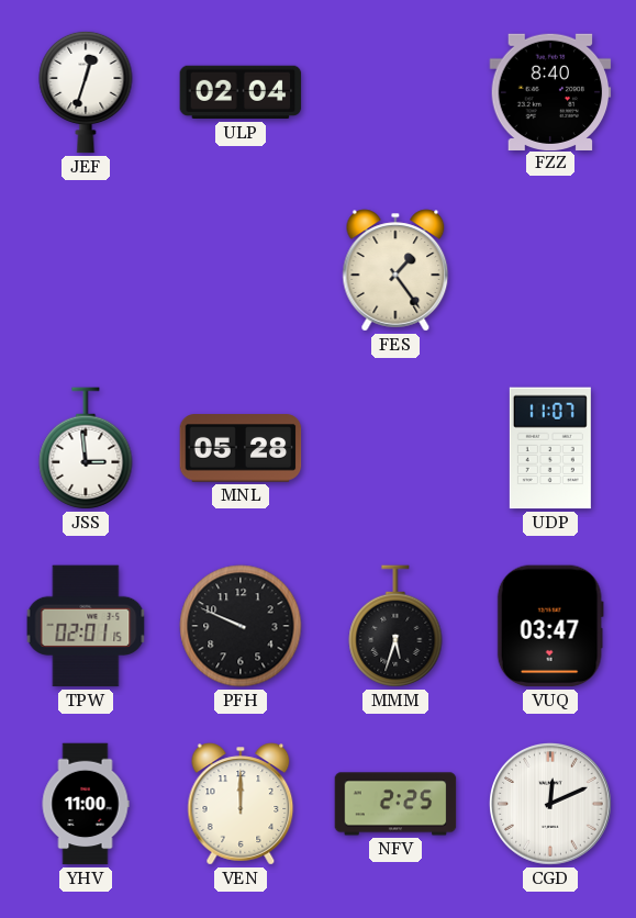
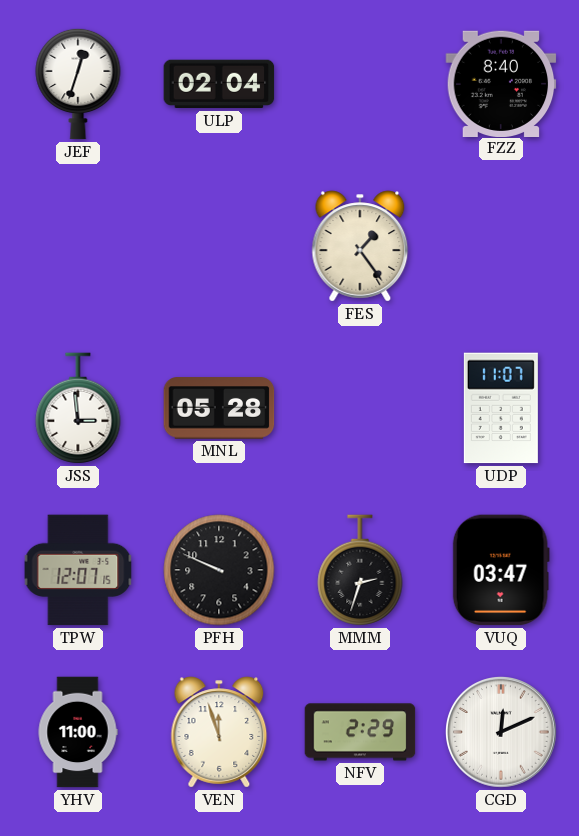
TPW: 02:01 -> 12:07
MMM: 5:33 -> 2:33
VEN: 12:00 -> 11:57
NFV: 2:25 -> 2:29
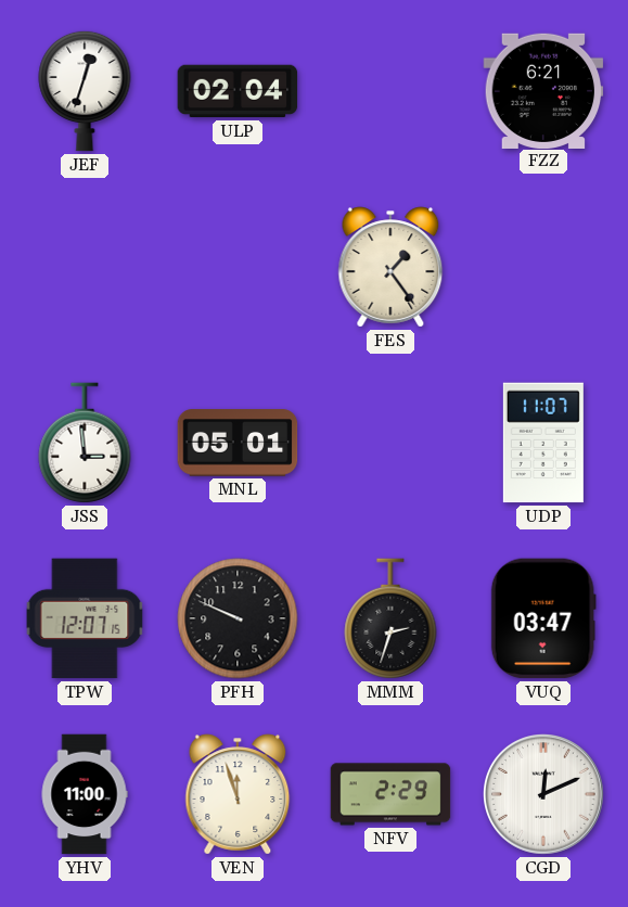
FZZ: 8:40 -> 6:21
MNL: 05:28 -> 05:01
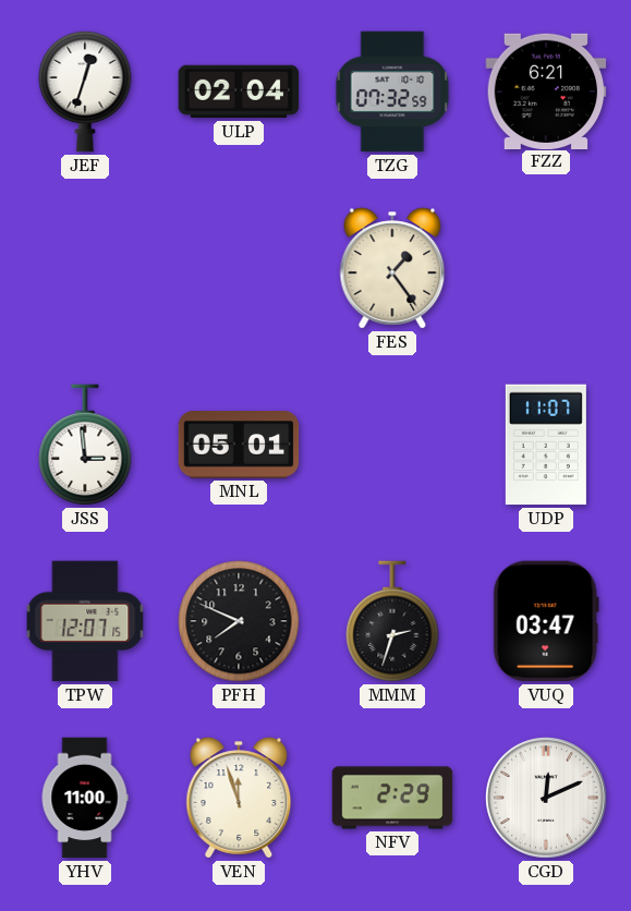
TZG: none -> 07:32
PFH: 9:49 -> 7:49
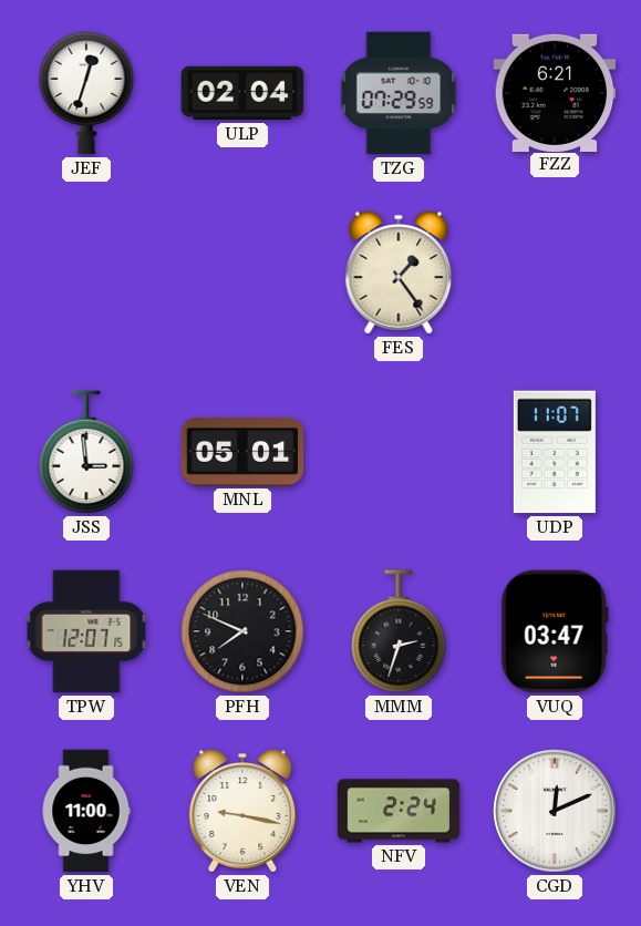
TZG: 07:32 -> 07:29
VEN: 11:57 -> 9:17
NFV: 2:29 -> 2:24
